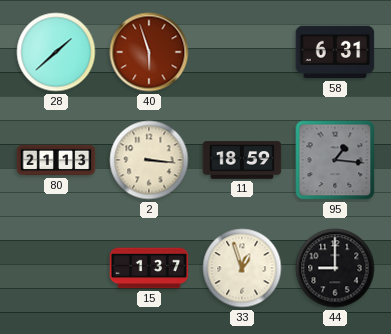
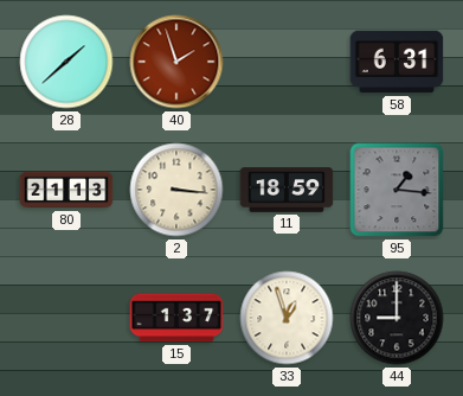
40: 5:57 -> 1:57
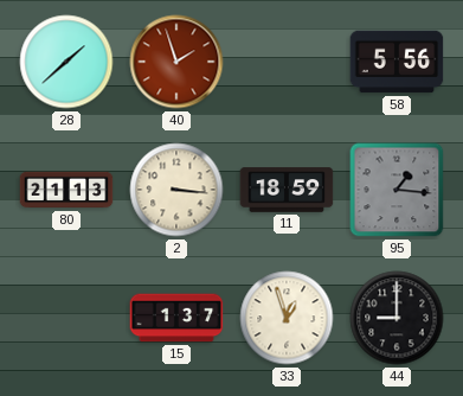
58: 6:31 -> 5:56
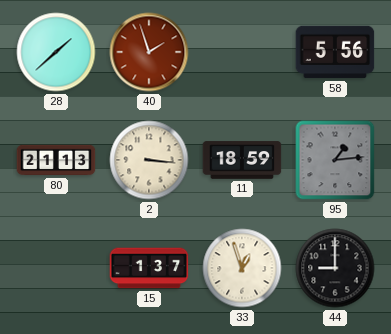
95: 1:16 -> 1:14
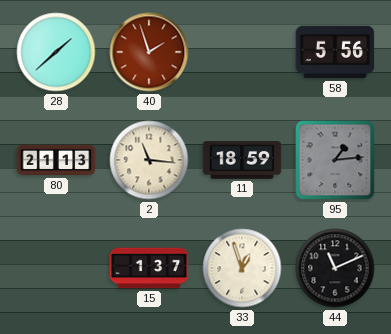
2: 3:16 -> 11:16
44: 9:00 -> 11:11
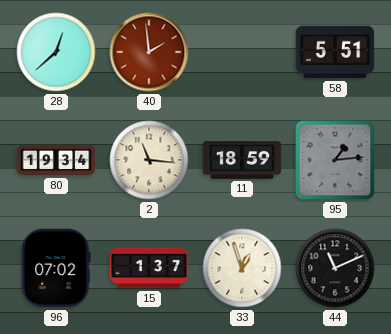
28: 1:38 -> 12:38
40: 1:57 -> 1:59
58: 5:56 -> 5:51
80: 21:13 -> 19:34
96: none -> 07:02
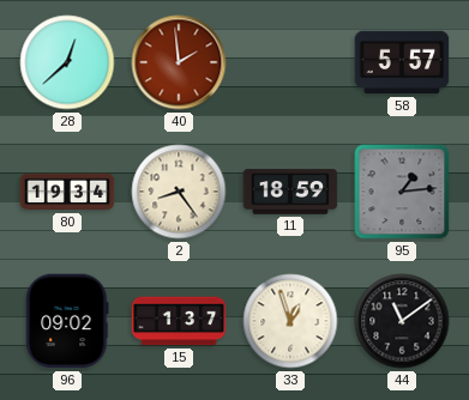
58: 5:51 -> 5:57
2: 11:16 -> 8:24
96: 07:02 -> 09:02
44: 11:11 -> 11:09
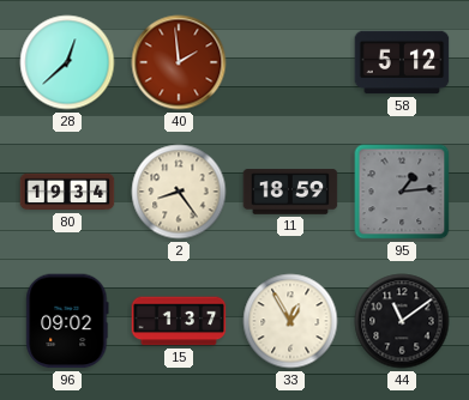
58: 5:57 -> 5:12
33: 12:57 -> 12:55
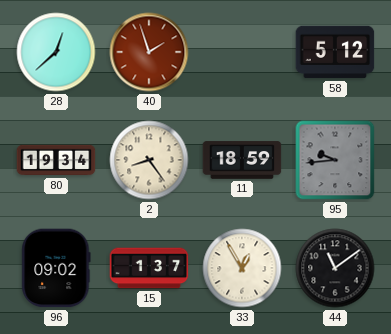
40: 1:59 -> 1:57
95: 1:14 -> 9:44
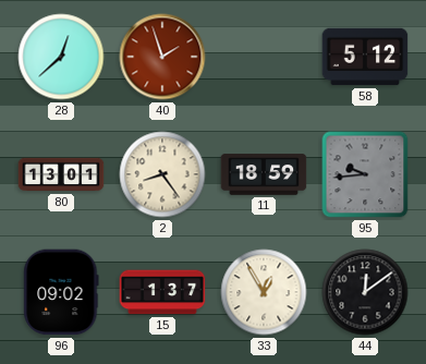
80: 19:34 -> 13:01
44: 11:09 -> 12:09
